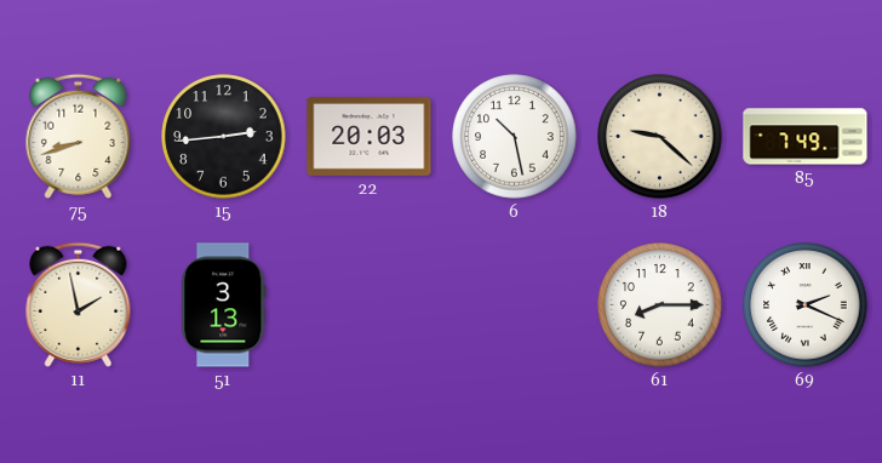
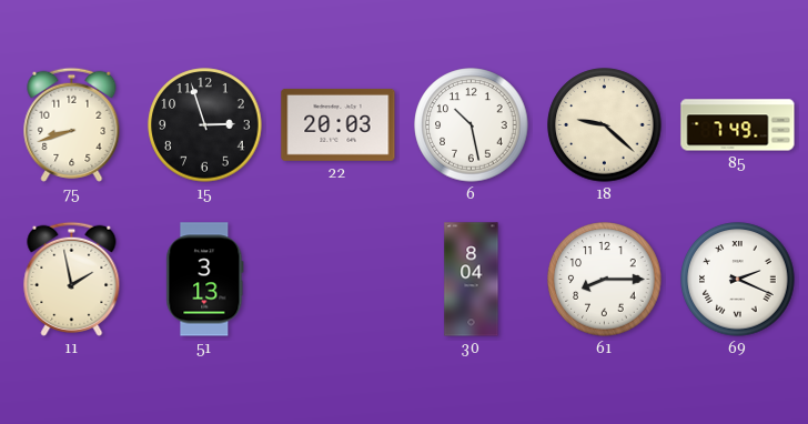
15: 2:44 -> 2:57
30: none -> 8:04
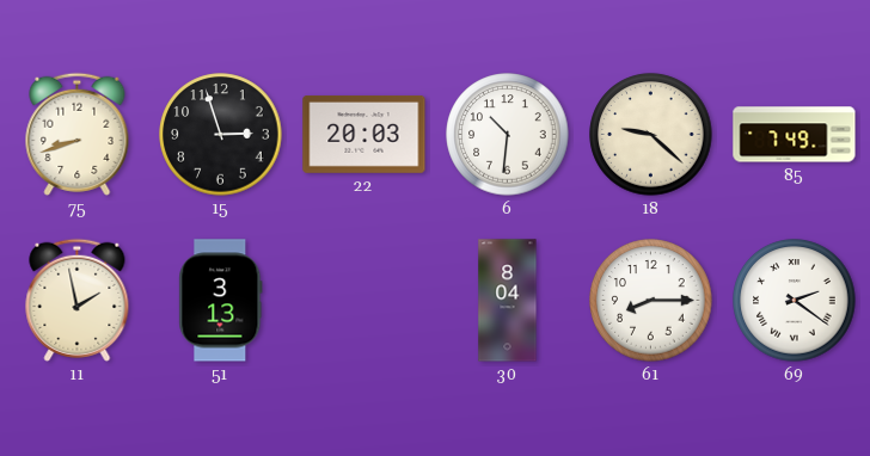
6: 10:28 -> 10:31
69: 2:19 -> 2:21
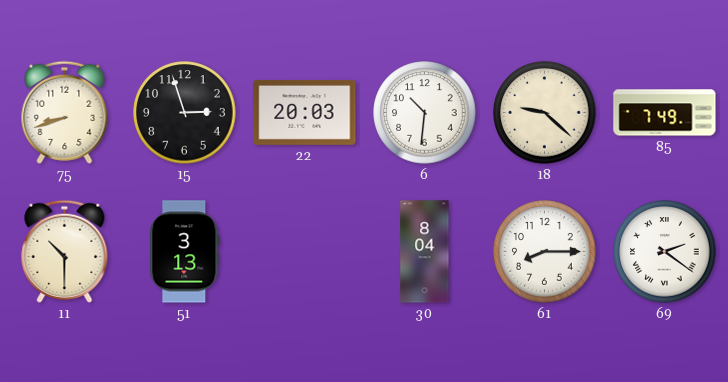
11: 1:58 -> 10:30
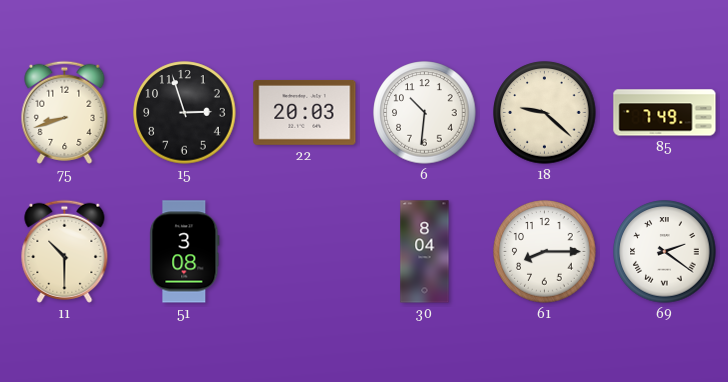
51: 3:13 -> 3:08
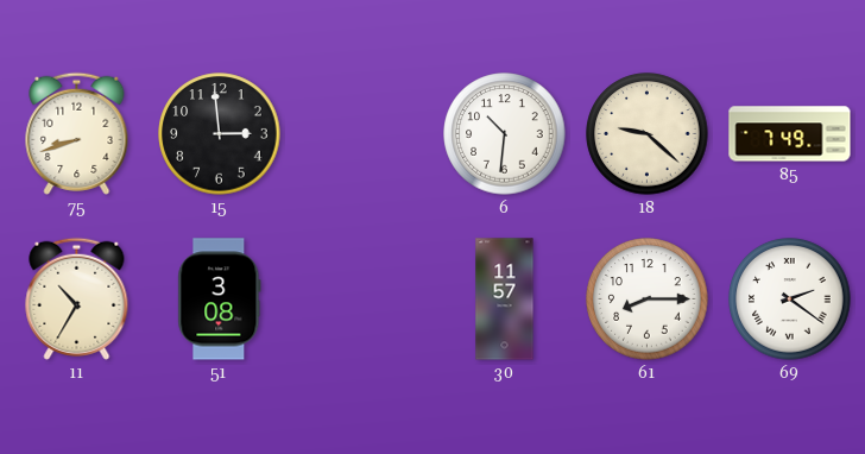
15: 2:57 -> 2:59
22: 20:03 -> none
11: 10:30 -> 10:35
30: 8:04 -> 11:57
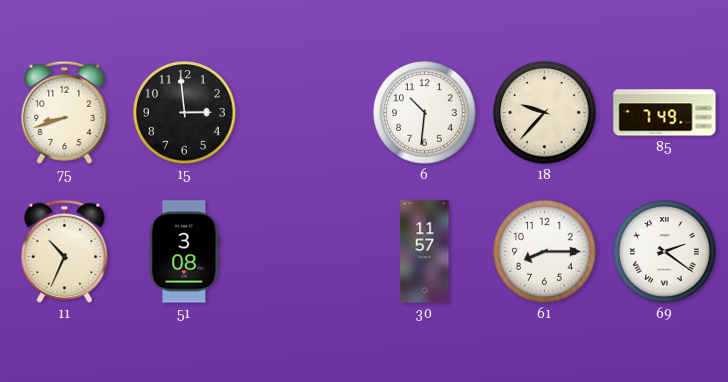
18: 9:22 -> 9:37
11: 10:35 -> 10:34
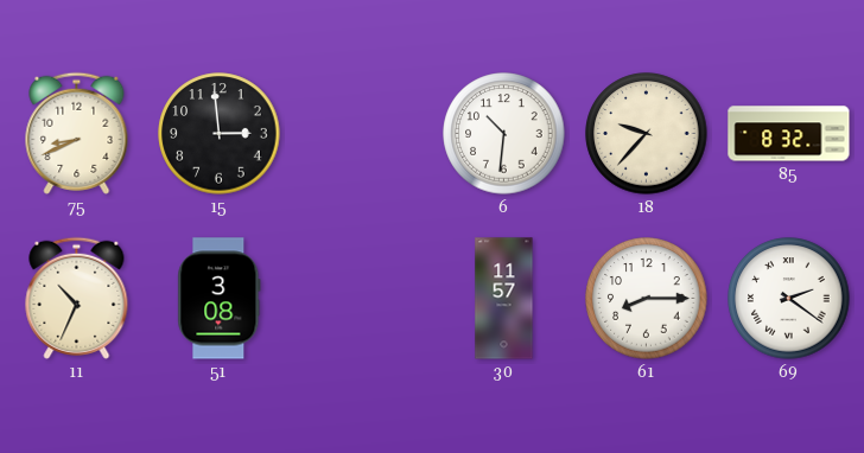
75: 8:42 -> 8:41
85: 7:49 -> 8:32
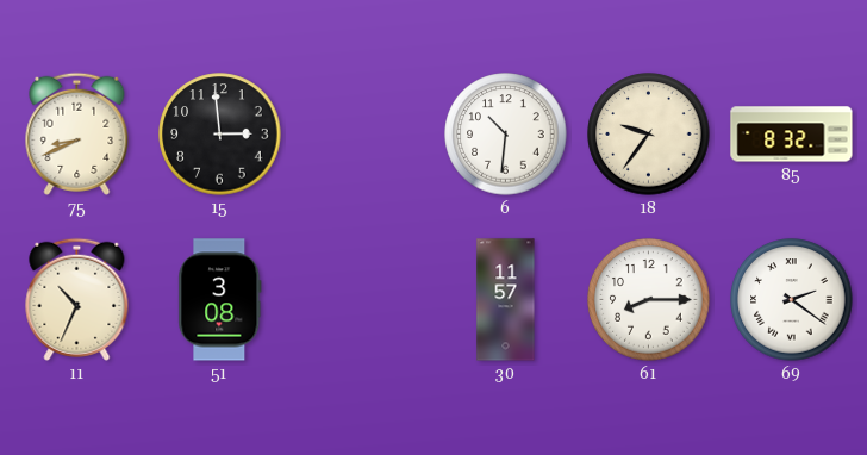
18: 9:37 -> 9:36
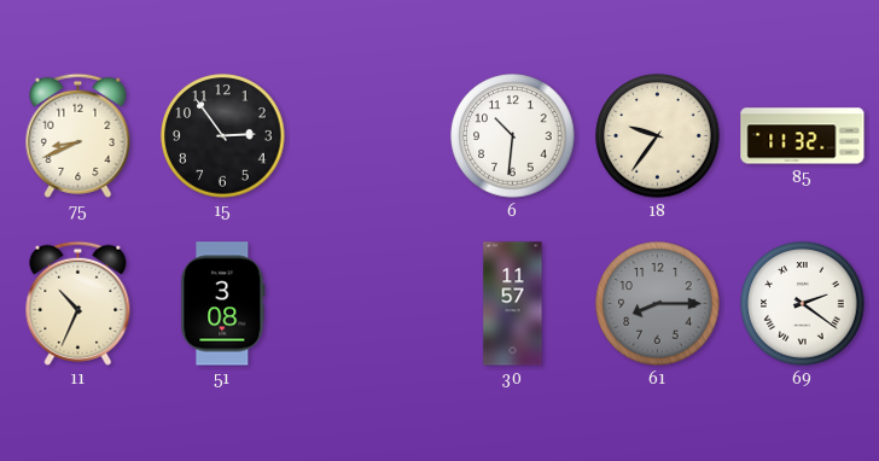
15: 2:59 -> 2:54
85: 8:32 -> 11:32
61 dial: white -> grey
